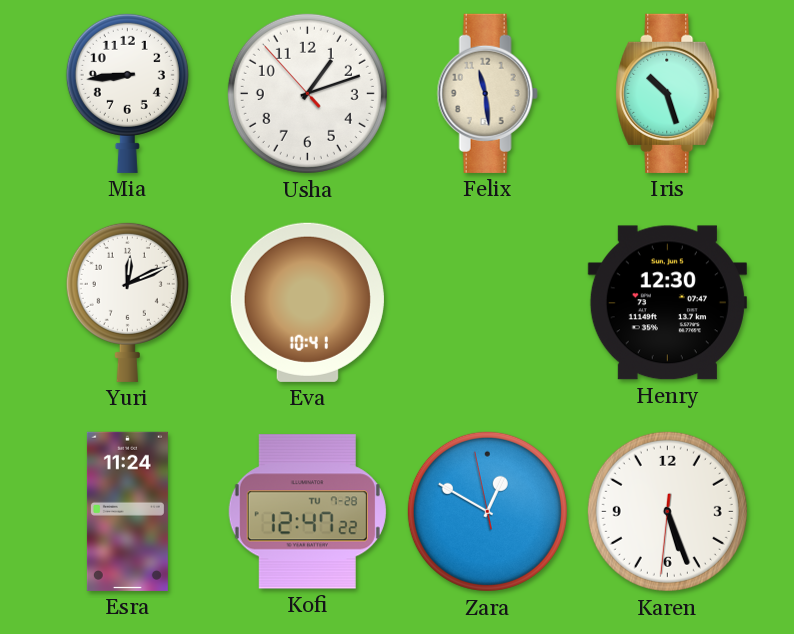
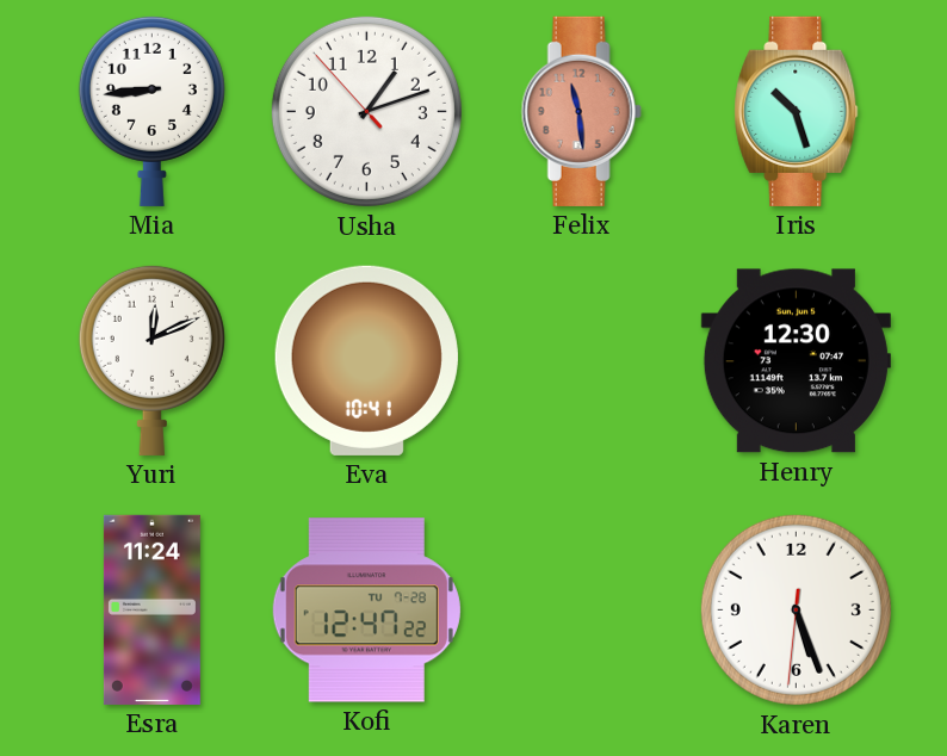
Felix dial: cream -> salmon
Zara: 12:49 -> none
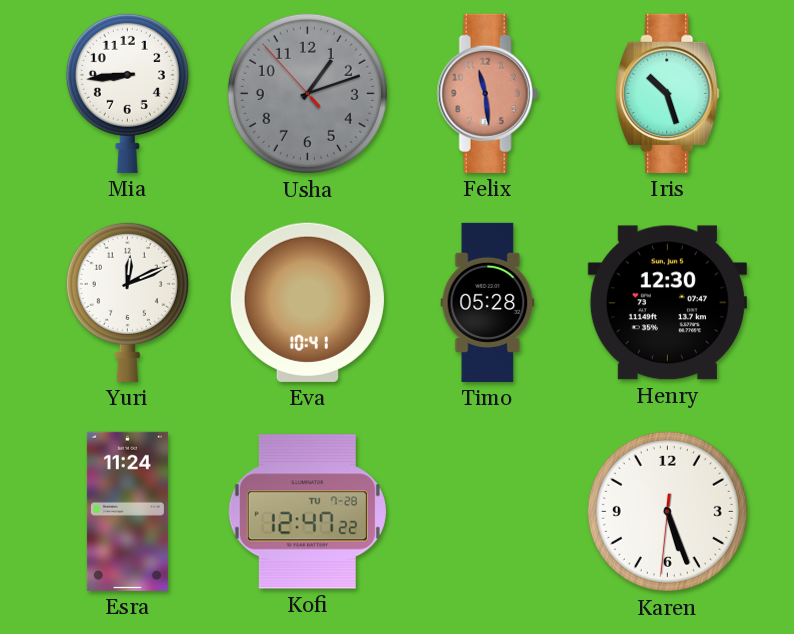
Usha dial: white -> grey
Timo: none -> 05:28
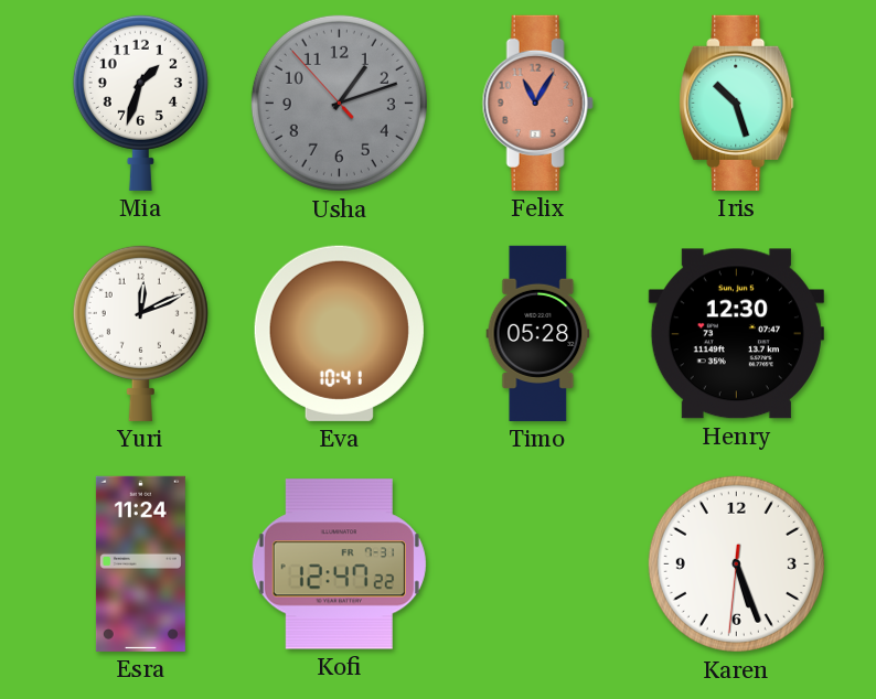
Mia: 8:44 -> 1:33
Felix: 11:29 -> 11:05
Kofi date: TU 7-28 -> FR 7-31
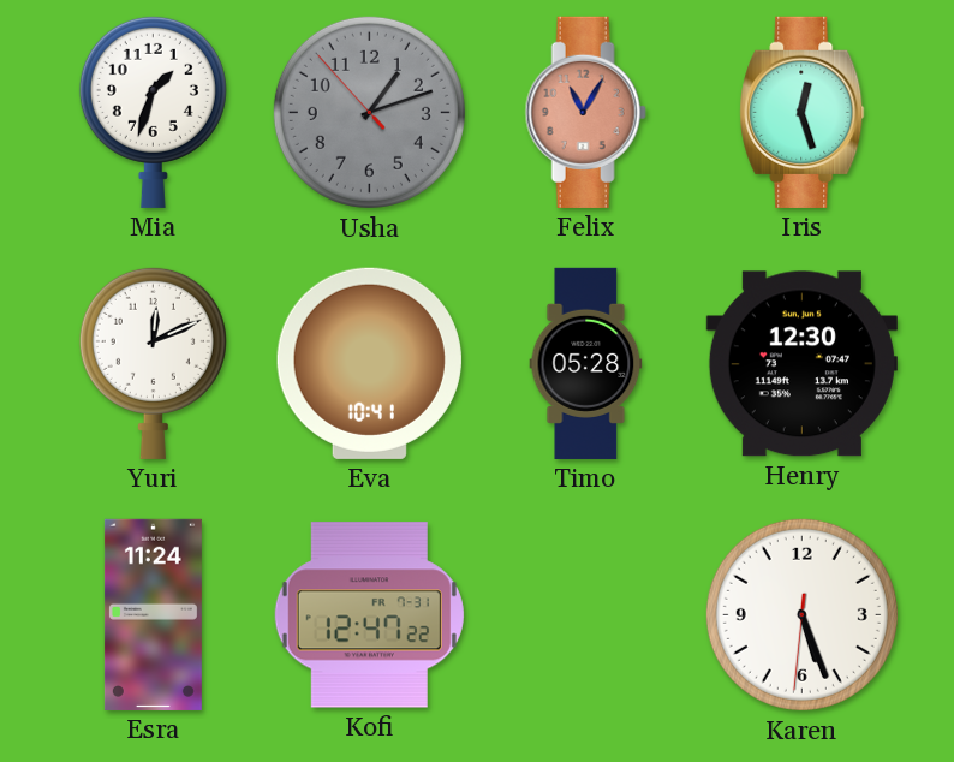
Iris: 10:27 -> 12:27
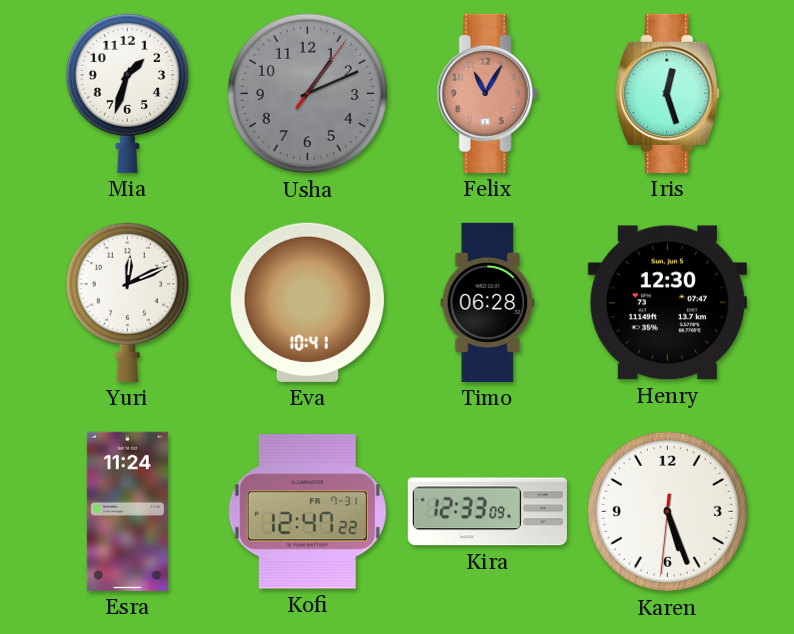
Usha: 1:11:53 -> 1:11:06
Timo: 05:28 -> 06:28
Kira: none -> 12:33
